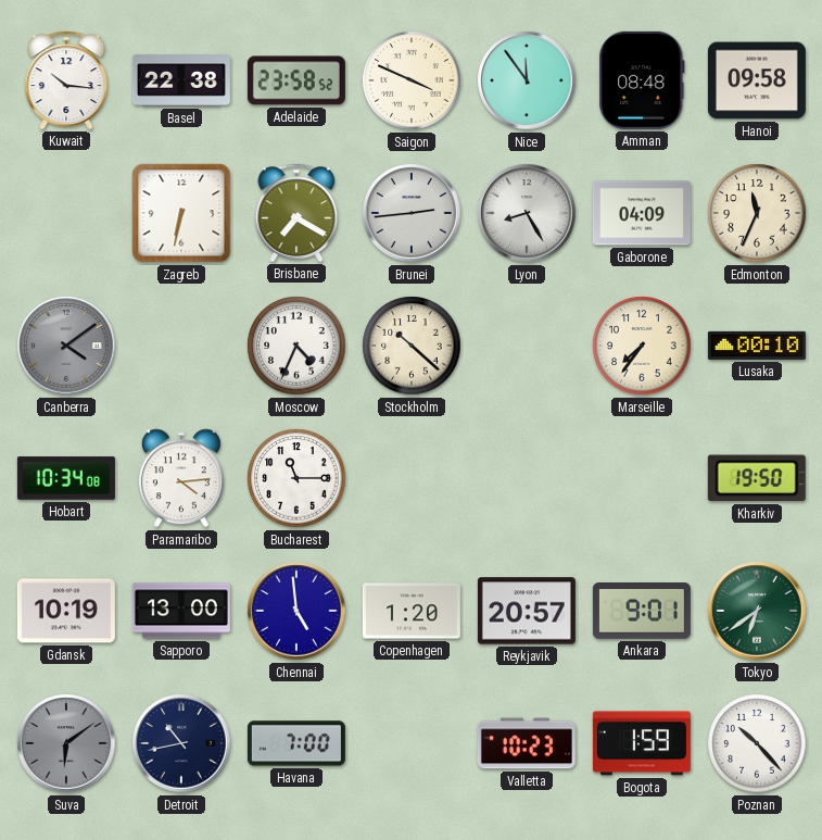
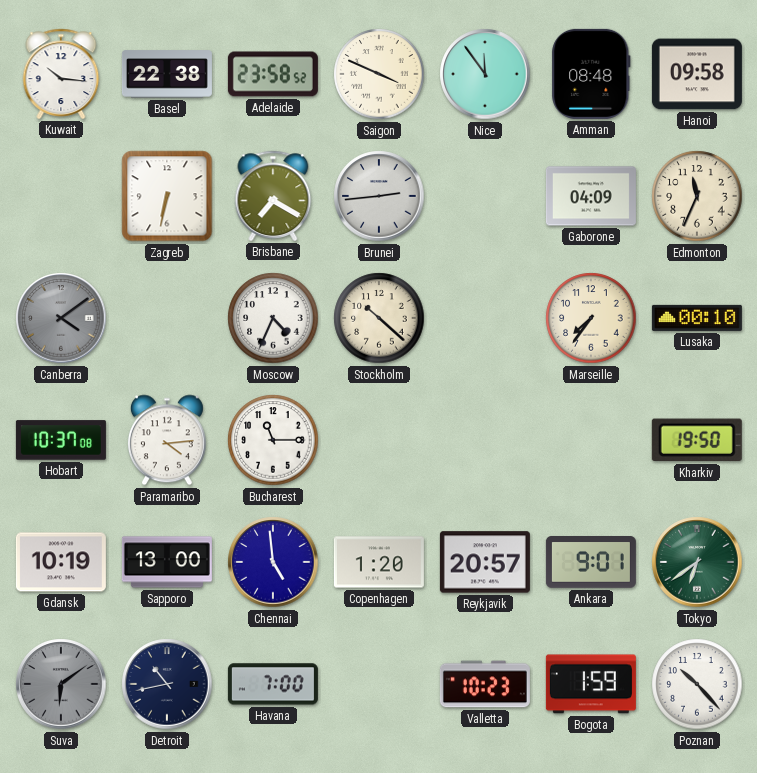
Lyon: 8:25 -> none
Hobart: 10:34 -> 10:37
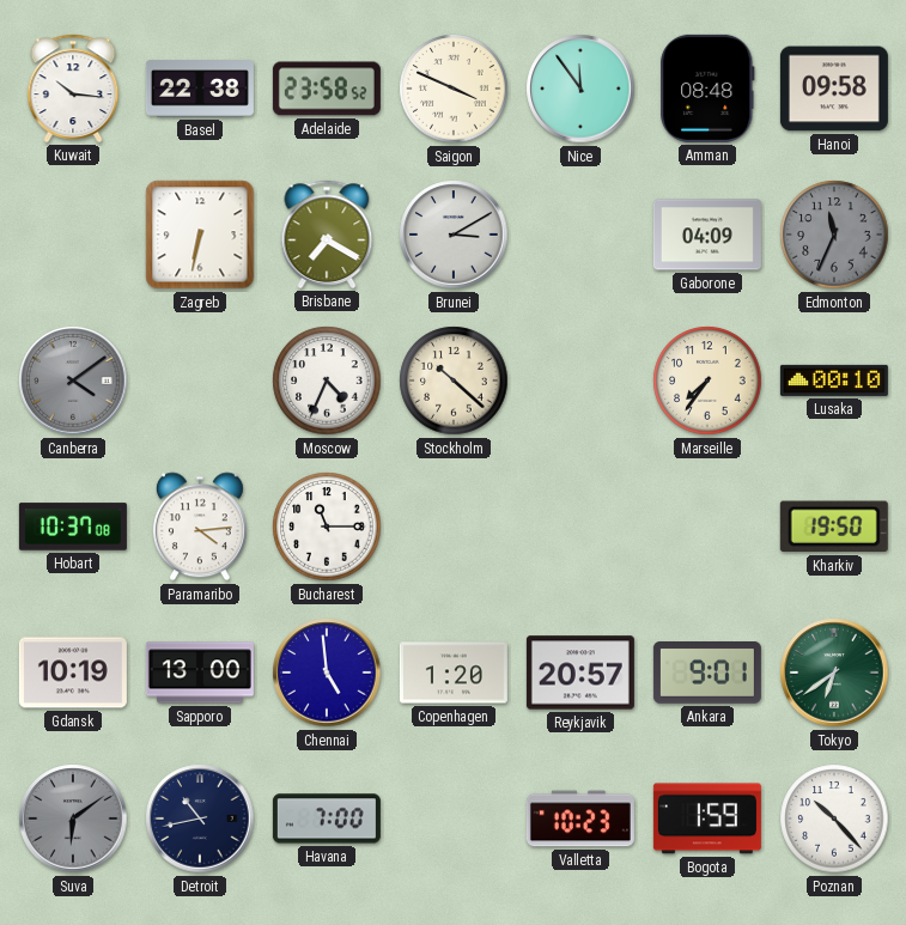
Brunei: 2:44 -> 3:10
Edmonton dial: cream -> grey
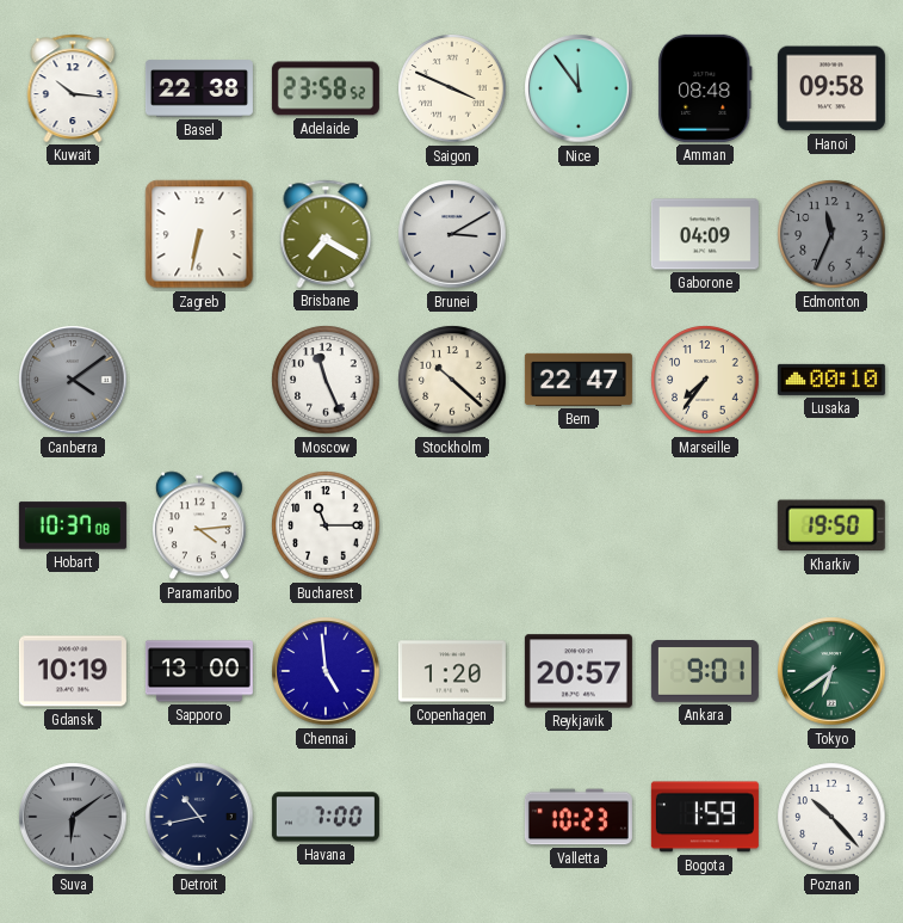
Moscow: 4:34 -> 11:26
Bern: none -> 22:47
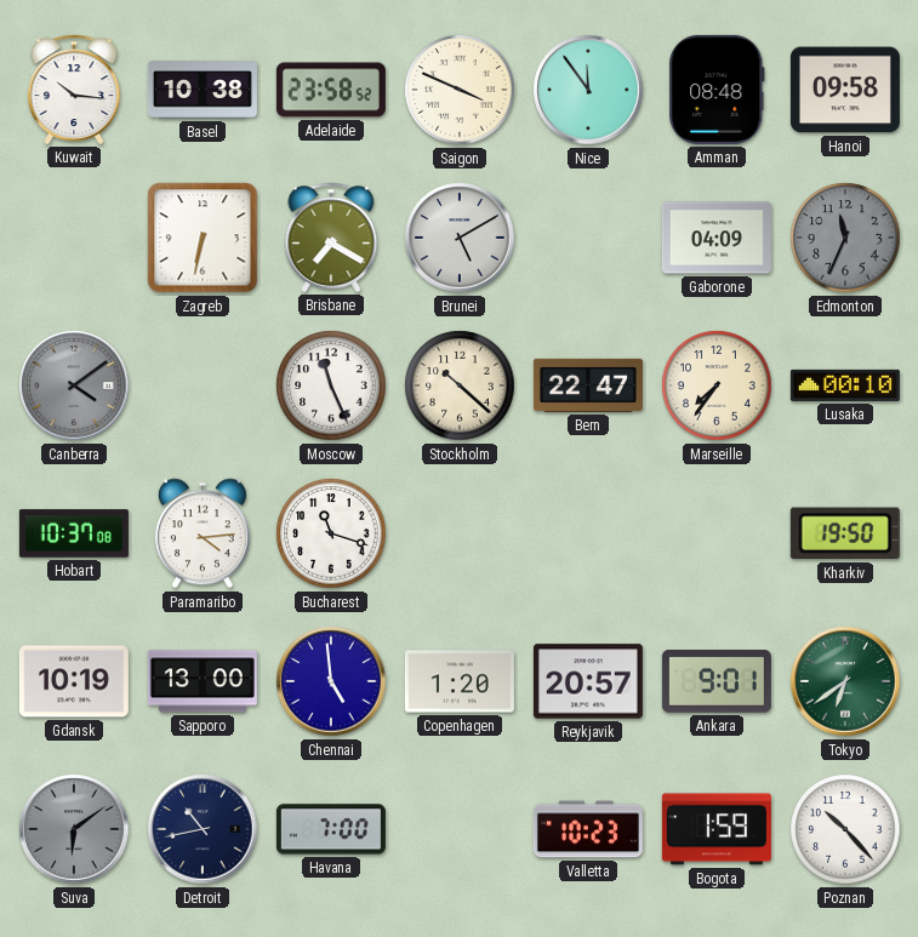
Basel: 22:38 -> 10:38
Brunei: 3:10 -> 5:10
Bucharest: 11:15 -> 11:18
